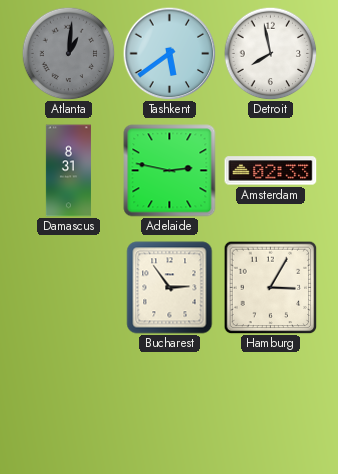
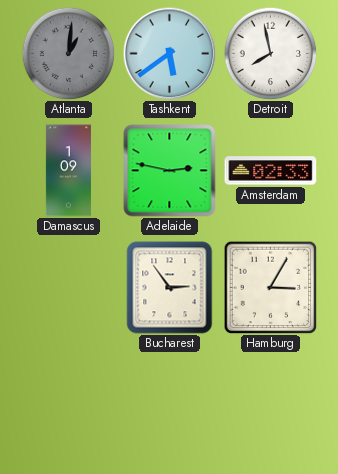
Damascus: 8:31 -> 1:09
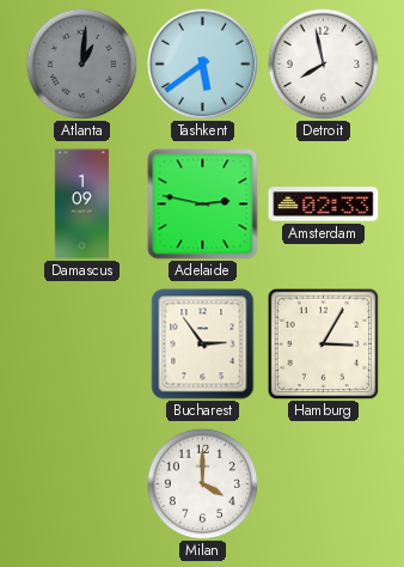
Milan: none -> 4:00
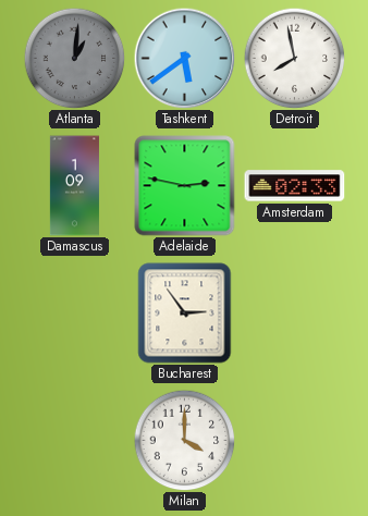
Hamburg: 3:05 -> none
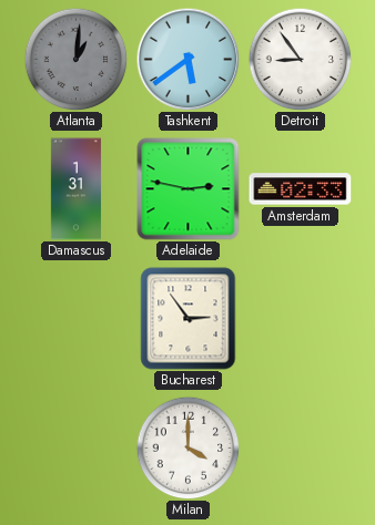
Detroit: 7:58 -> 8:54
Damascus: 1:09 -> 1:31
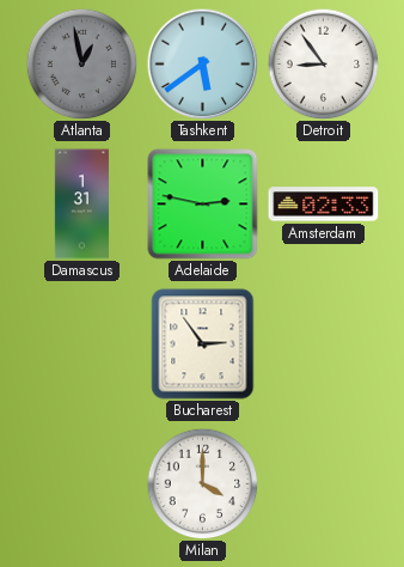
Atlanta: 1:01 -> 12:58
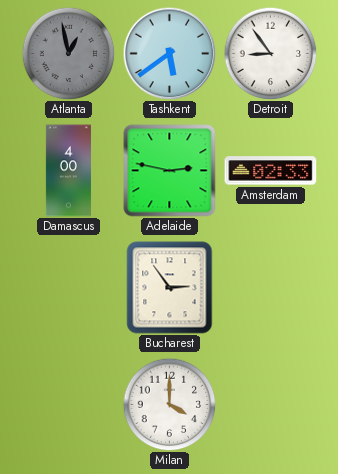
Damascus: 1:31 -> 4:00
